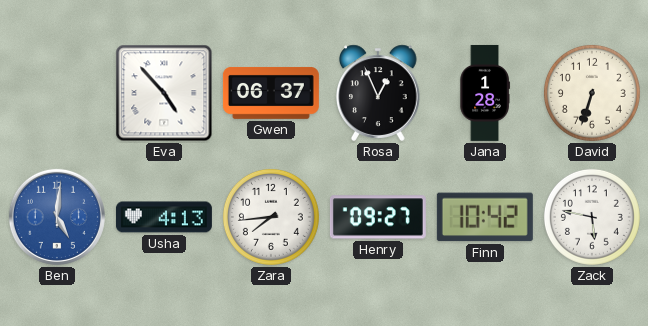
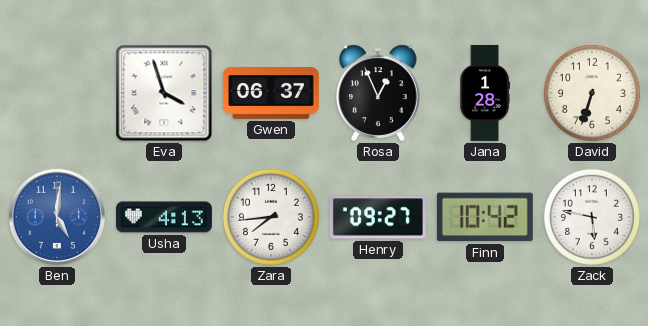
Eva: 4:53 -> 3:57
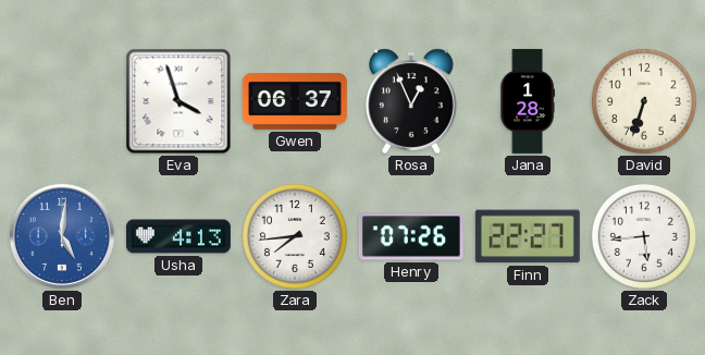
Henry: 09:27 -> 07:26
Finn: 10:42 -> 22:27
Zack: 5:47 -> 5:44
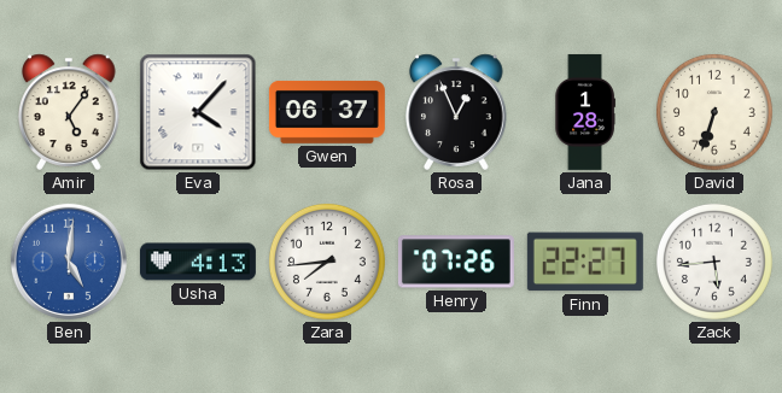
Amir: none -> 5:06
Eva: 3:57 -> 4:07
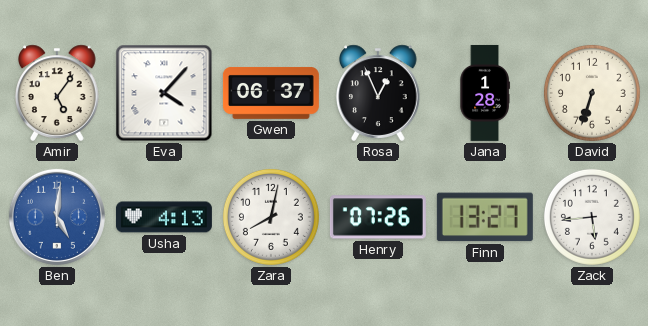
Zara: 7:44 -> 8:02
Finn: 22:27 -> 13:27
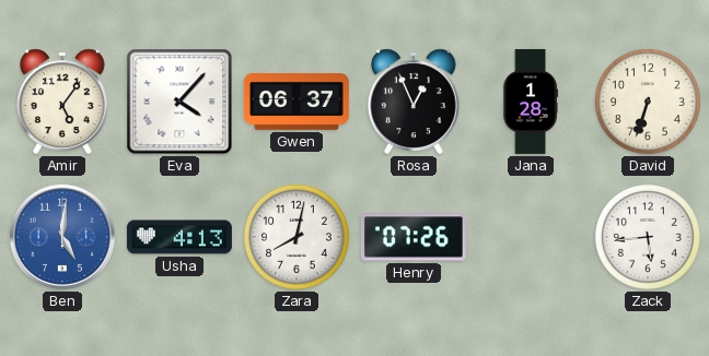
Finn: 13:27 -> none
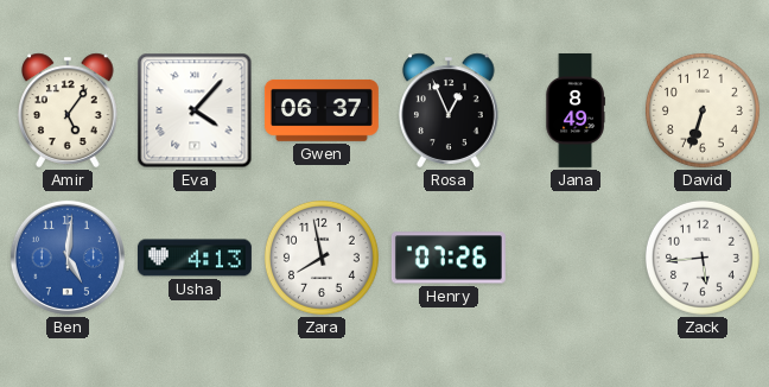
Jana: 1:28 -> 8:49
Zara: 8:02 -> 7:58
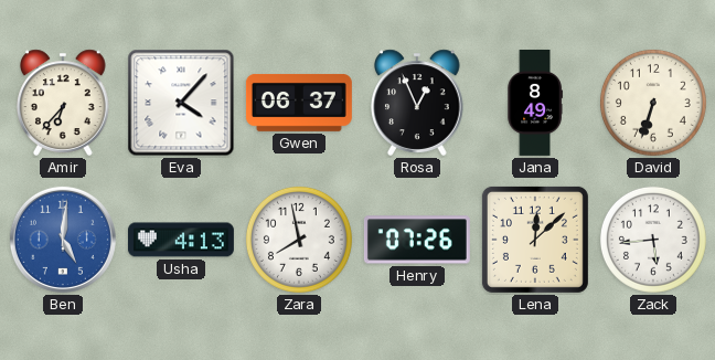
Amir: 5:06 -> 6:37
Lena: none -> 12:08
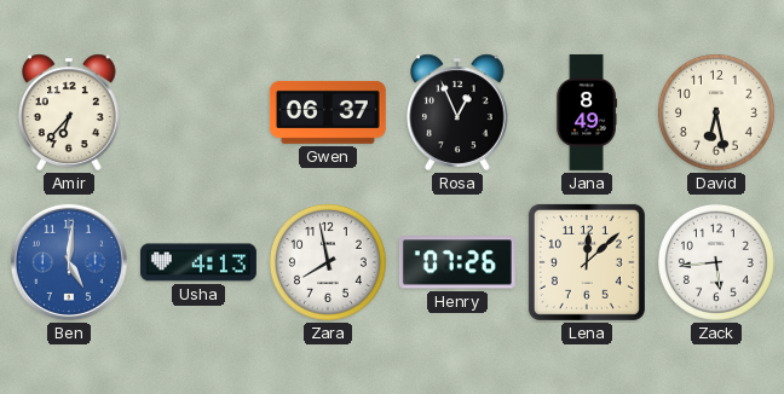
Eva: 4:07 -> none
David: 6:33 -> 6:28
